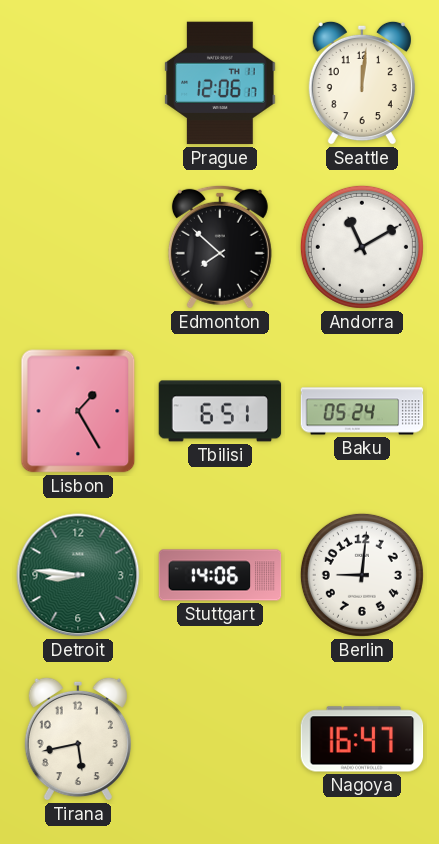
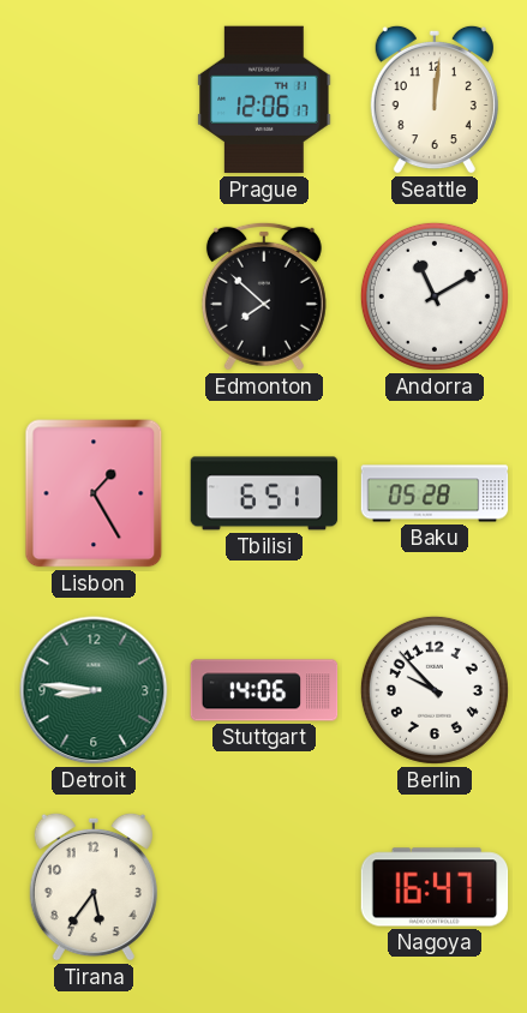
Baku: 05:24 -> 05:28
Berlin: 9:01 -> 9:53
Tirana: 5:43 -> 5:36
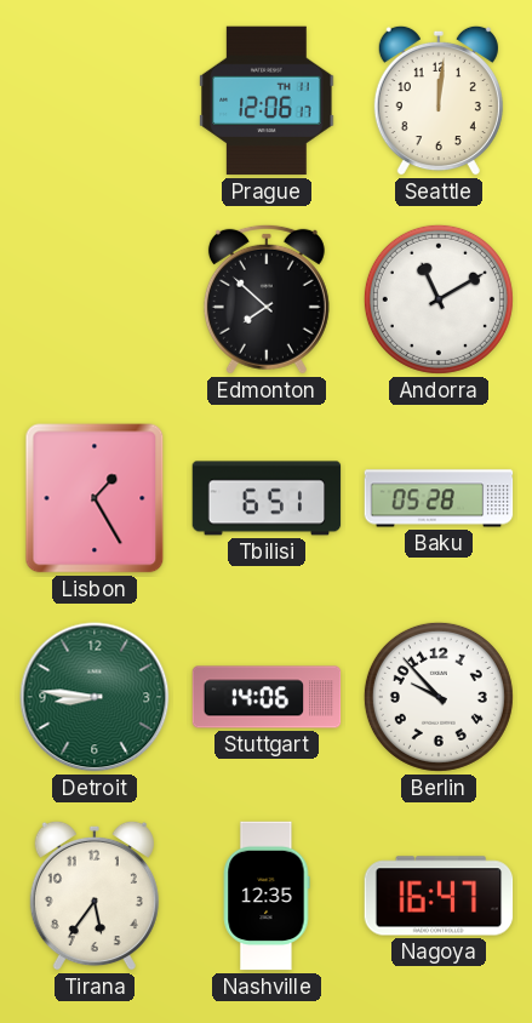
Nashville: none -> 12:35
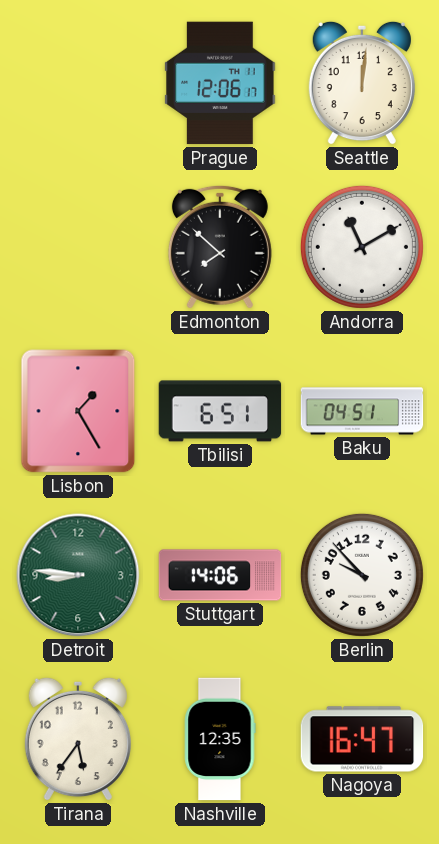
Baku: 05:28 -> 04:51
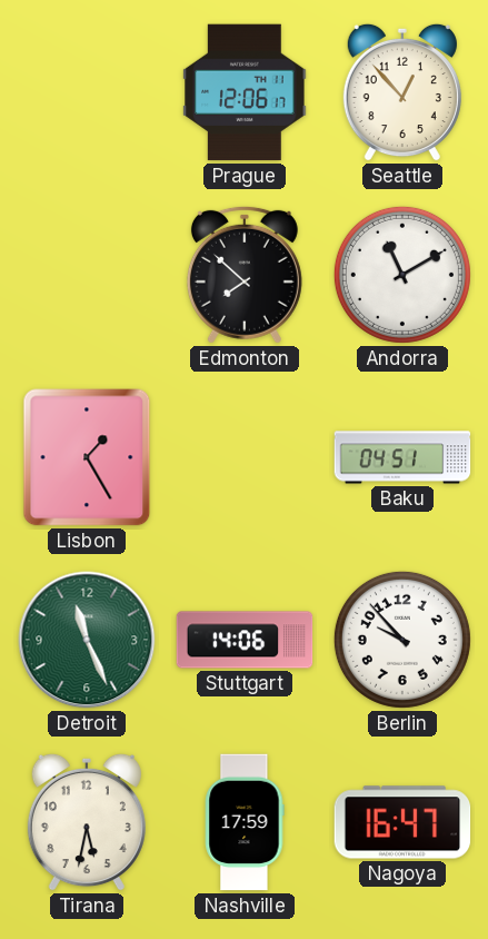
Seattle: 12:01 -> 12:53
Tbilisi: 6:51 -> none
Detroit: 8:46 -> 11:26
Tirana: 5:36 -> 5:32
Nashville: 12:35 -> 17:59
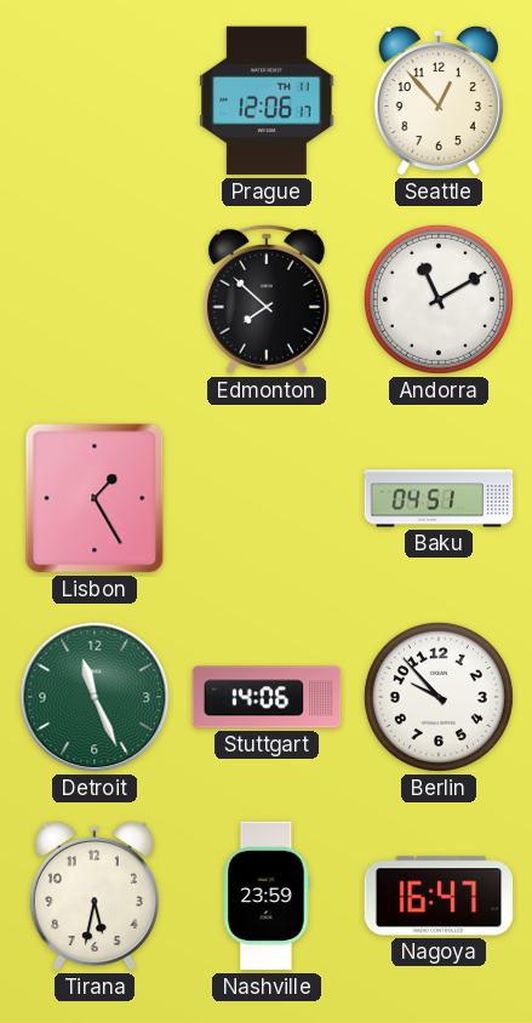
Nashville: 17:59 -> 23:59
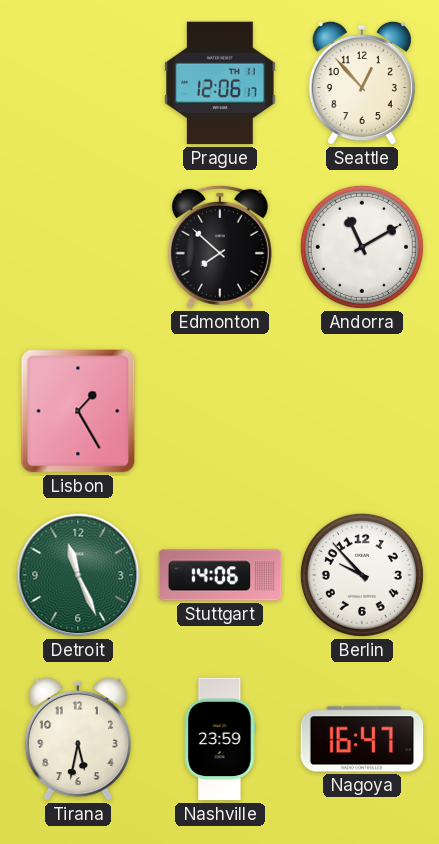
Baku: 04:51 -> none
